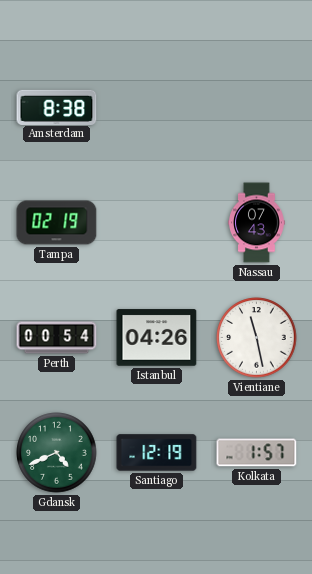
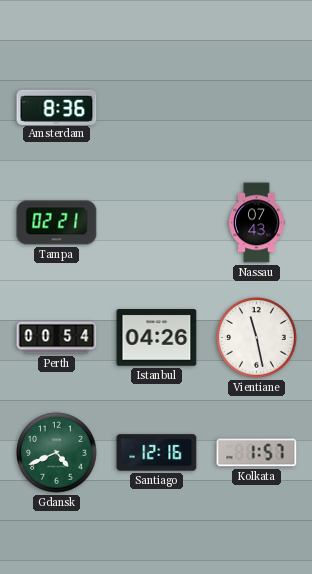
Amsterdam: 8:38 -> 8:36
Tampa: 02:19 -> 02:21
Santiago: 12:19 -> 12:16
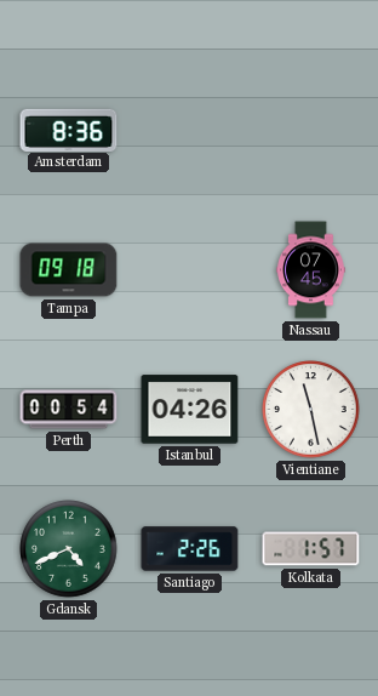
Tampa: 02:21 -> 09:18
Nassau: 07:43 -> 07:45
Santiago: 12:16 -> 2:26
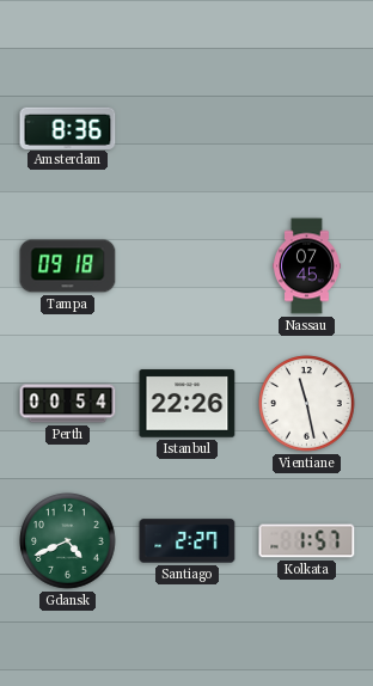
Istanbul: 04:26 -> 22:26
Santiago: 2:26 -> 2:27
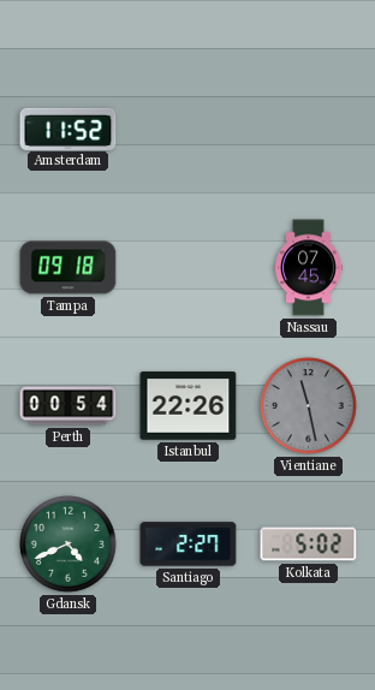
Amsterdam: 8:36 -> 11:52
Vientiane dial: white -> grey
Kolkata: 1:57 -> 5:02
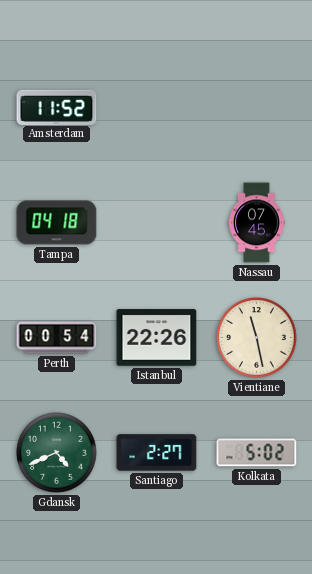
Tampa: 09:18 -> 04:18
Vientiane dial: grey -> cream
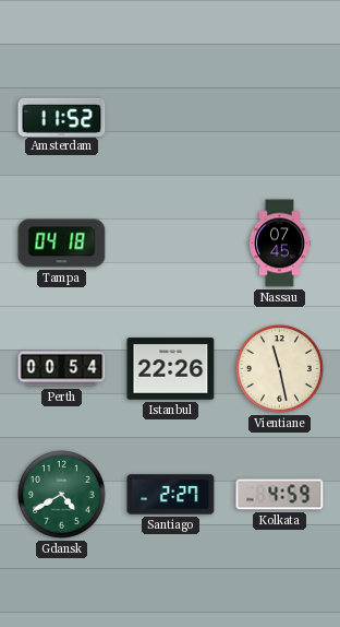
Gdansk: 4:41 -> 4:40
Kolkata: 5:02 -> 4:59
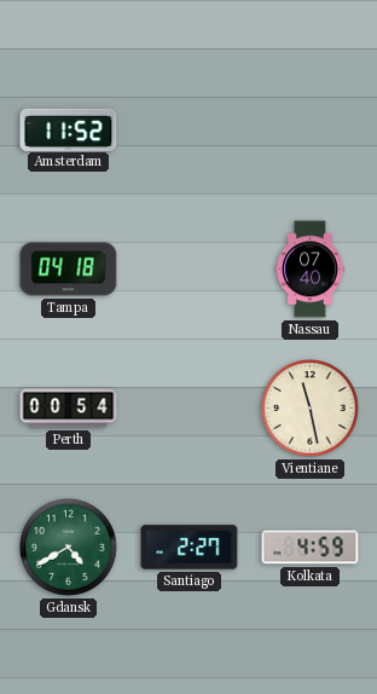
Nassau: 07:45 -> 07:40
Istanbul: 22:26 -> none
